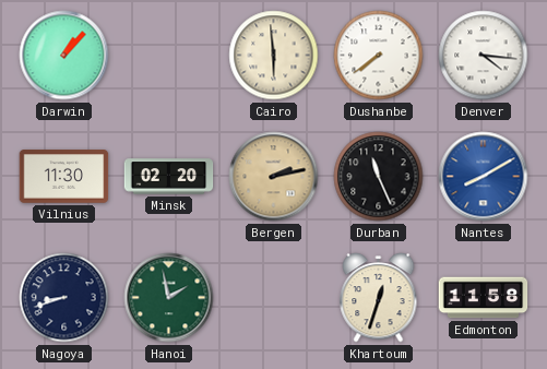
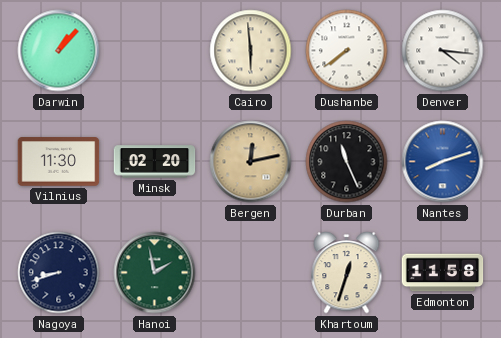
Bergen: 2:13 -> 12:13
Nantes: 8:10 -> 8:12
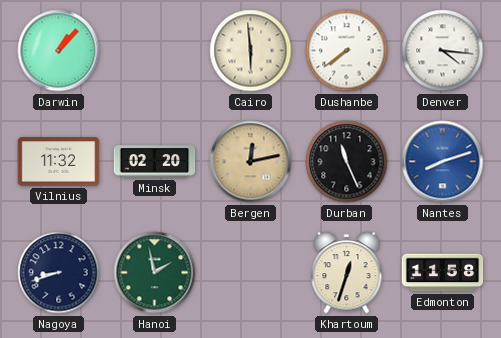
Vilnius: 11:30 -> 11:32
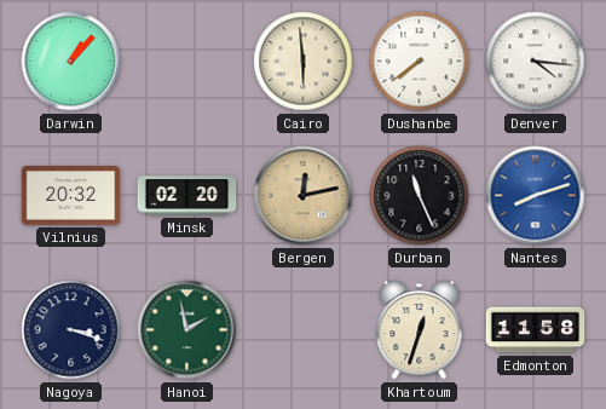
Vilnius: 11:32 -> 20:32
Nagoya: 8:42 -> 3:18
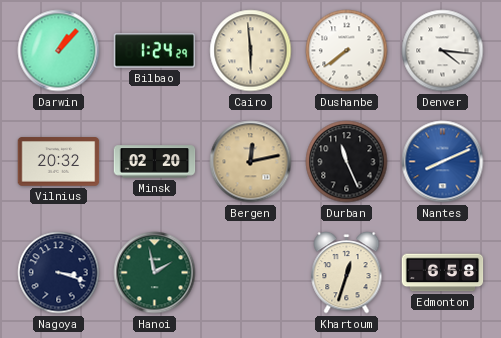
Bilbao: none -> 1:24
Nantes: 8:12 -> 8:11
Edmonton: 11:58 -> 6:58
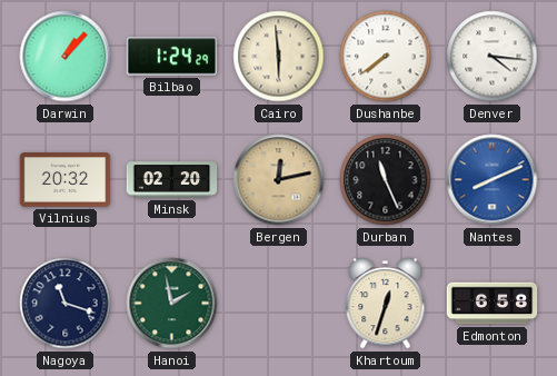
Nagoya: 3:18 -> 11:18
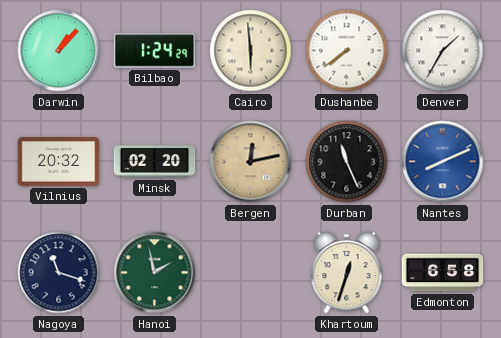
Denver: 4:16 -> 1:35
